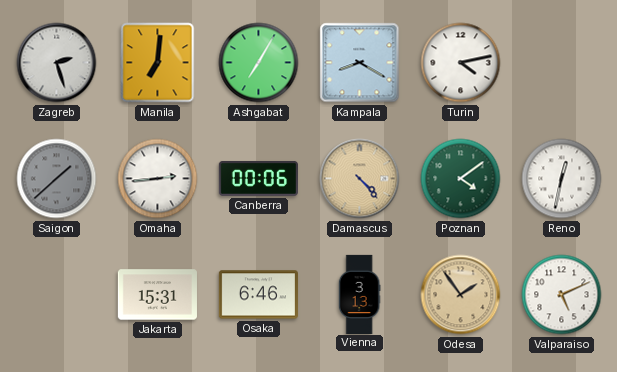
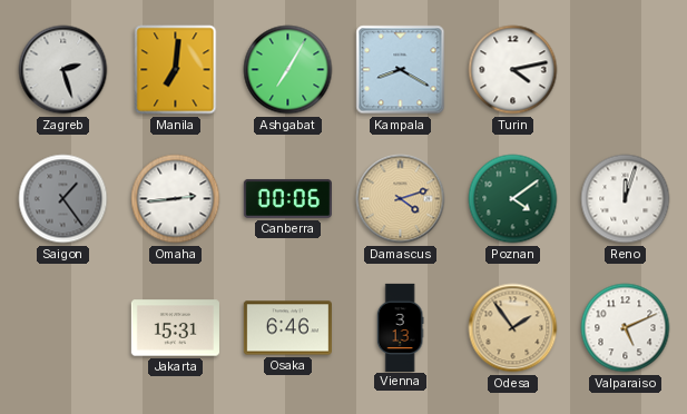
Saigon: 1:38 -> 1:24
Damascus: 4:23 -> 4:12
Reno: 12:32 -> 12:03
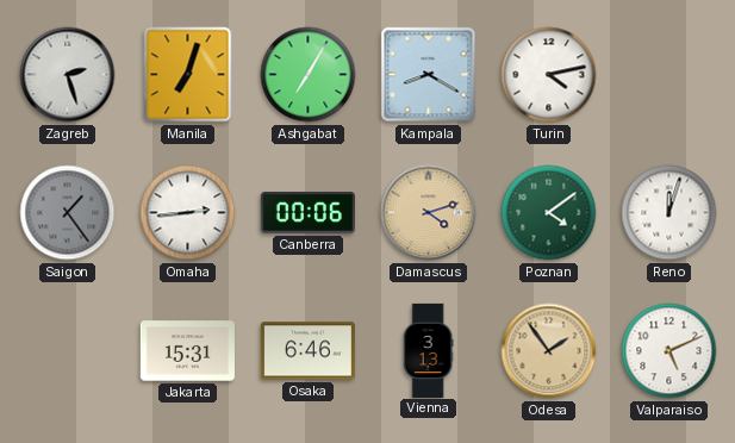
Manila: 7:01 -> 7:03
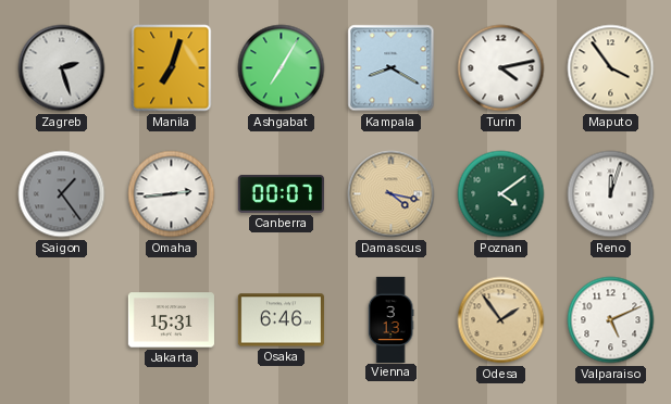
Maputo: none -> 3:54
Canberra: 00:06 -> 00:07
Damascus: 4:12 -> 4:17
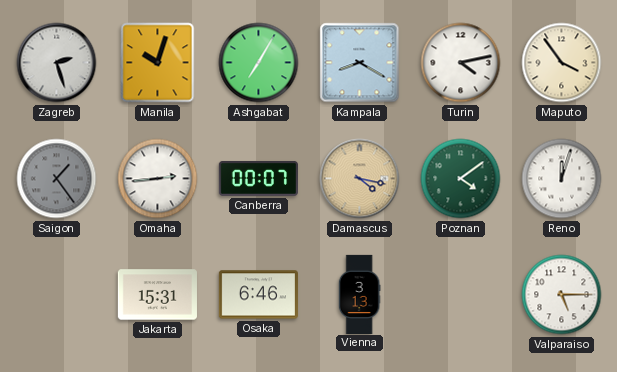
Manila: 7:03 -> 10:03
Odesa: 1:54 -> none
Valparaiso: 5:11 -> 5:15
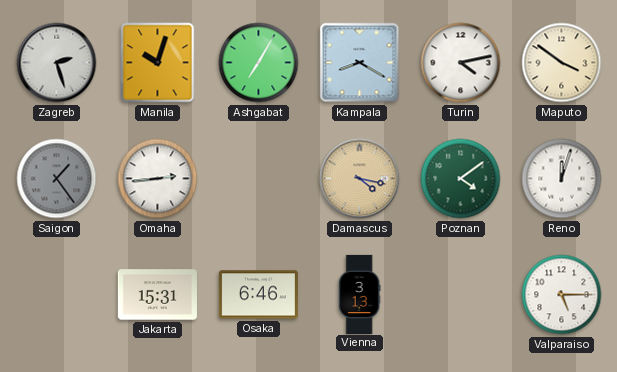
Maputo: 3:54 -> 3:51
Canberra: 00:07 -> none
